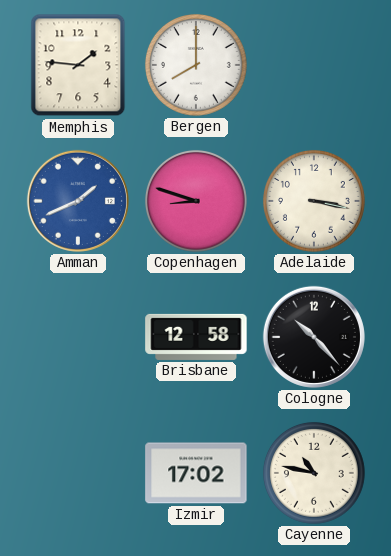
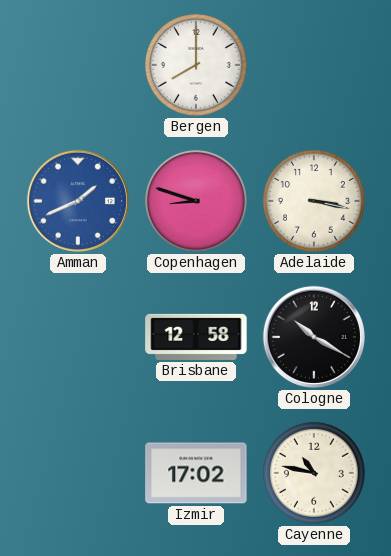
Memphis: 1:46 -> none
Cologne: 10:23 -> 10:20
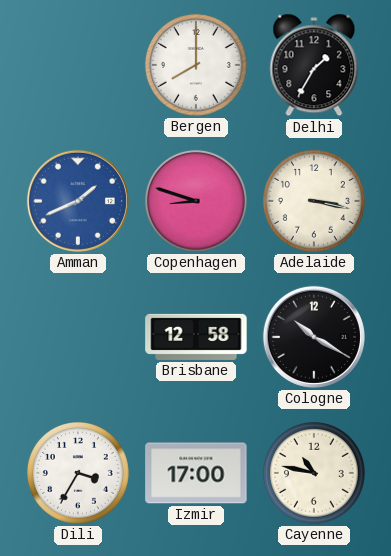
Delhi: none -> 1:35
Dili: none -> 3:35
Izmir: 17:02 -> 17:00
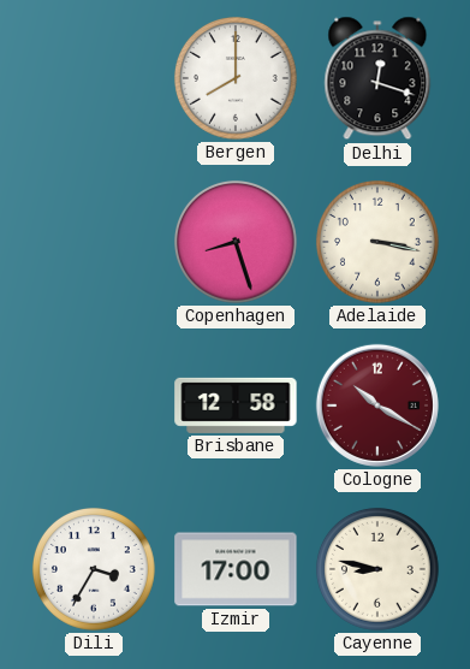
Delhi: 1:35 -> 12:18
Amman: 1:41 -> none
Copenhagen: 8:48 -> 8:27
Cologne dial: black -> burgundy
Cayenne: 10:47 -> 8:47
